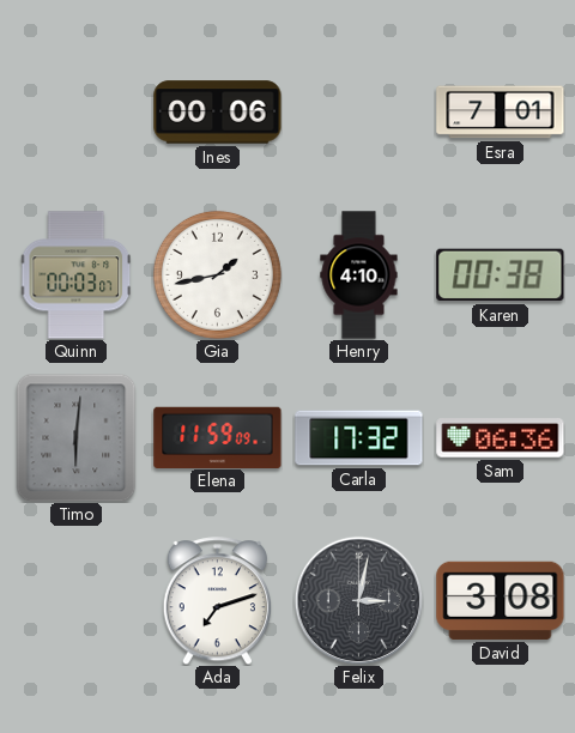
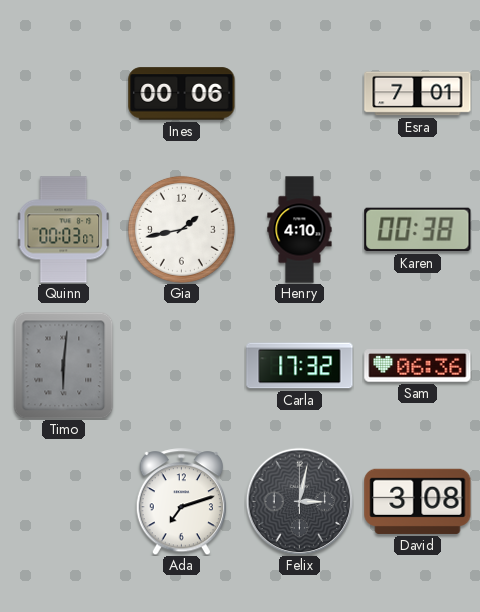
Elena: 11:59 -> none
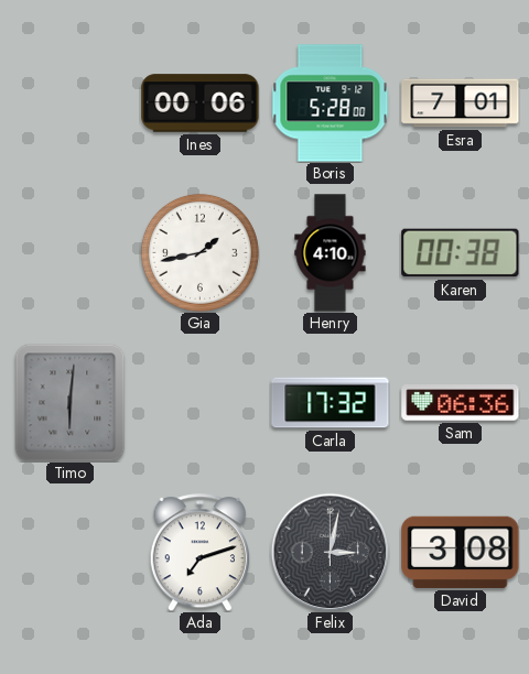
Boris: none -> 5:28
Quinn: 00:03 -> none
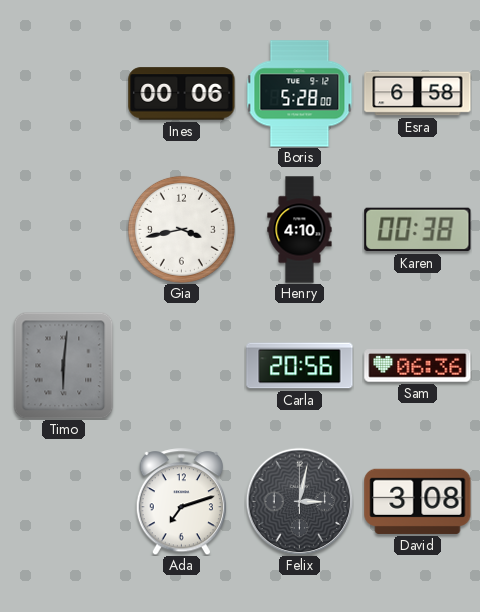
Esra: 7:01 -> 6:58
Gia: 1:43 -> 3:43
Carla: 17:32 -> 20:56
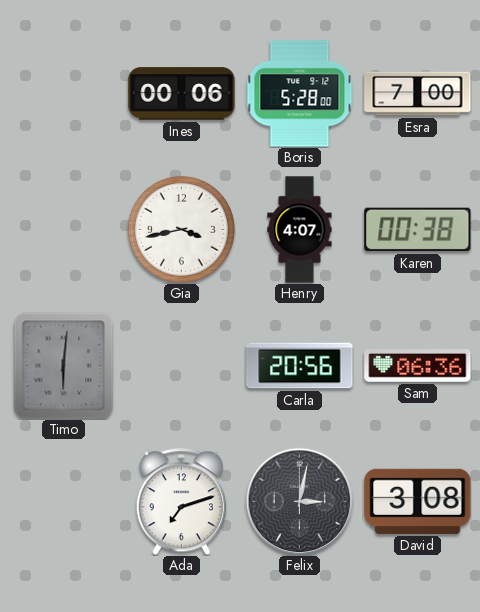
Esra: 6:58 -> 7:00
Henry: 4:10 -> 4:07
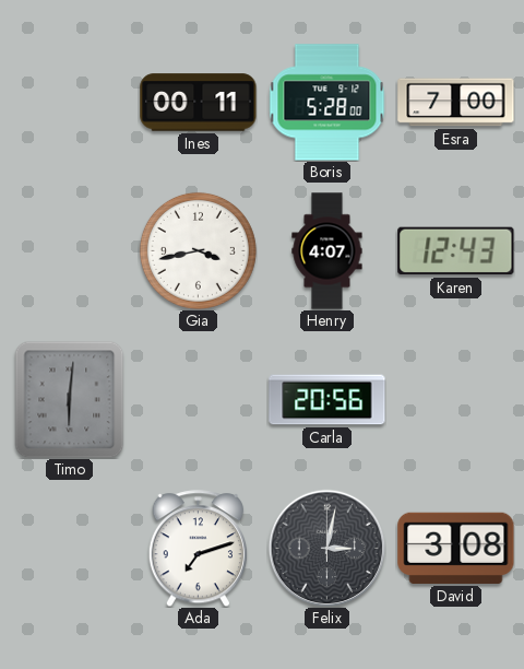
Ines: 00:06 -> 00:11
Karen: 00:38 -> 12:43
Sam: 06:36 -> none
